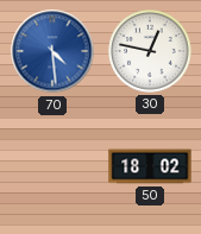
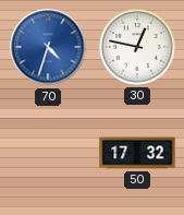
70: 4:29 -> 4:33
50: 18:02 -> 17:32
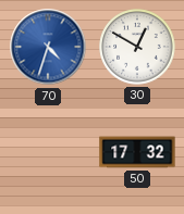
30: 12:47 -> 12:50
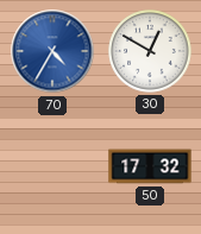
70: 4:33 -> 4:35
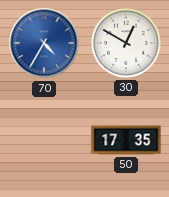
50: 17:32 -> 17:35
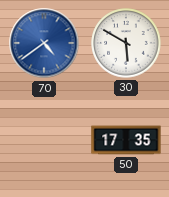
70: 4:35 -> 4:39
30: 12:50 -> 5:50
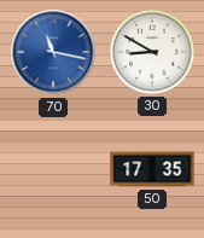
70: 4:39 -> 11:17
30: 5:50 -> 8:50
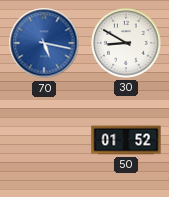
70: 11:17 -> 5:17
50: 17:35 -> 01:52
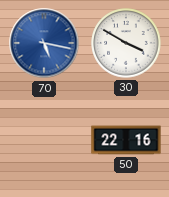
30: 8:50 -> 3:50
50: 01:52 -> 22:16
